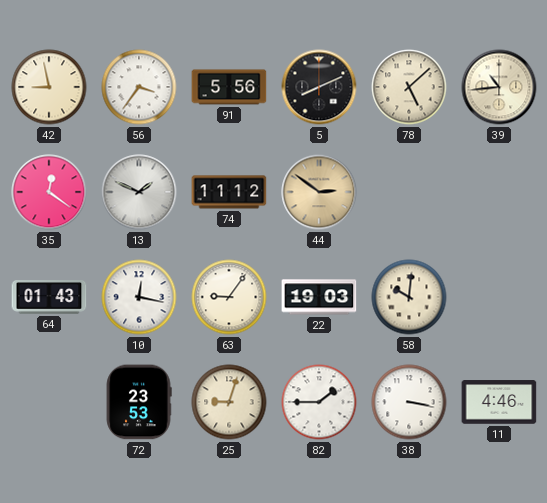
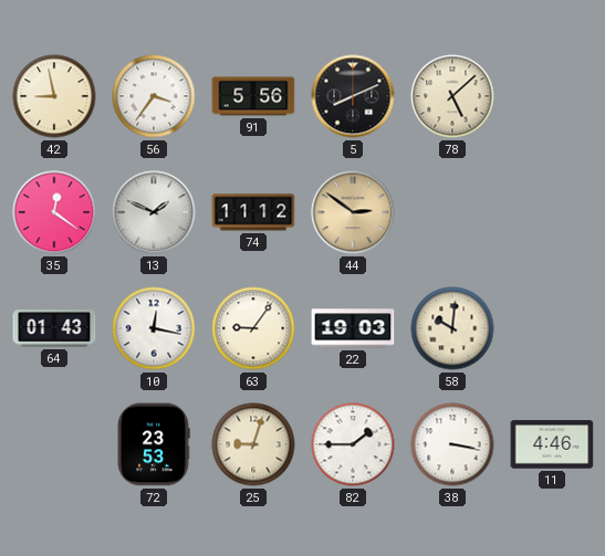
39: 10:44 -> none
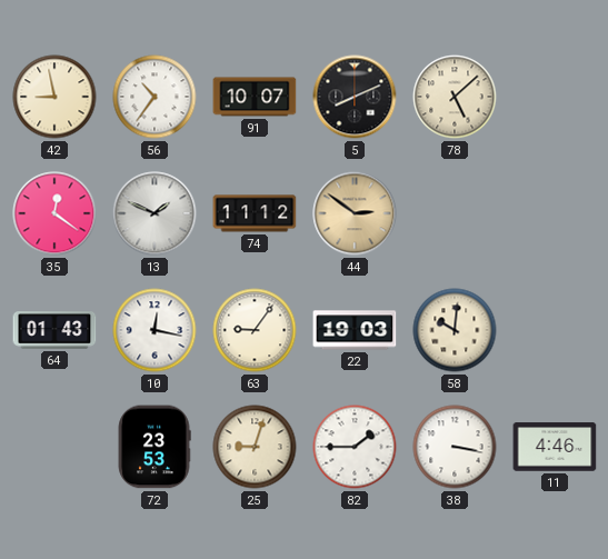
56: 3:36 -> 10:36
91: 5:56 -> 10:07
